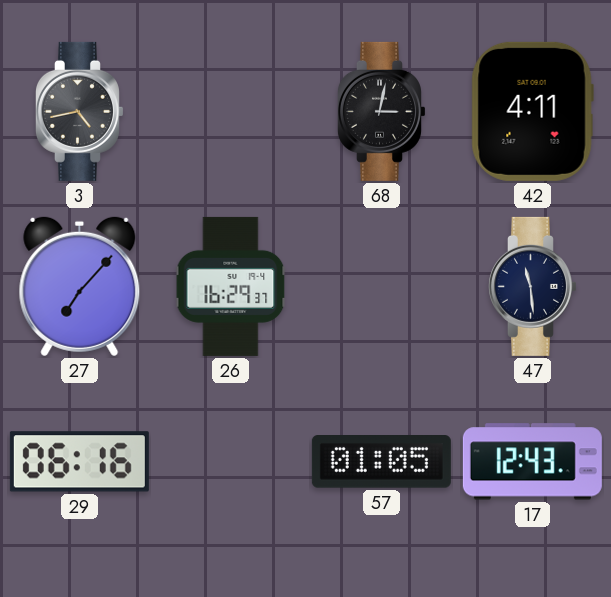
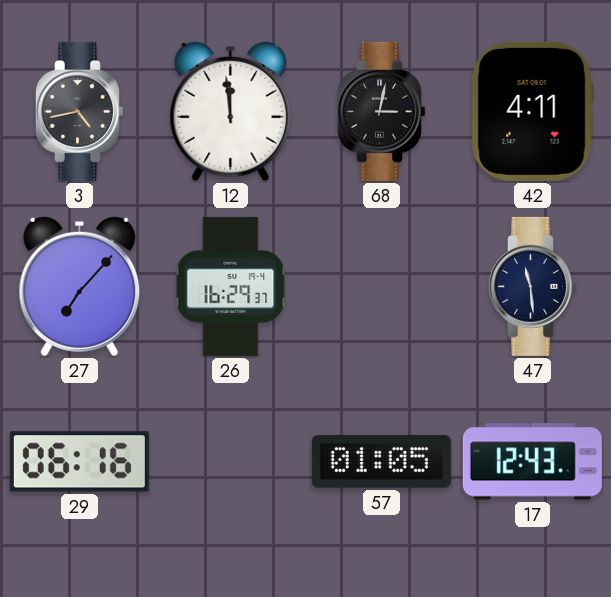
12: none -> 11:59
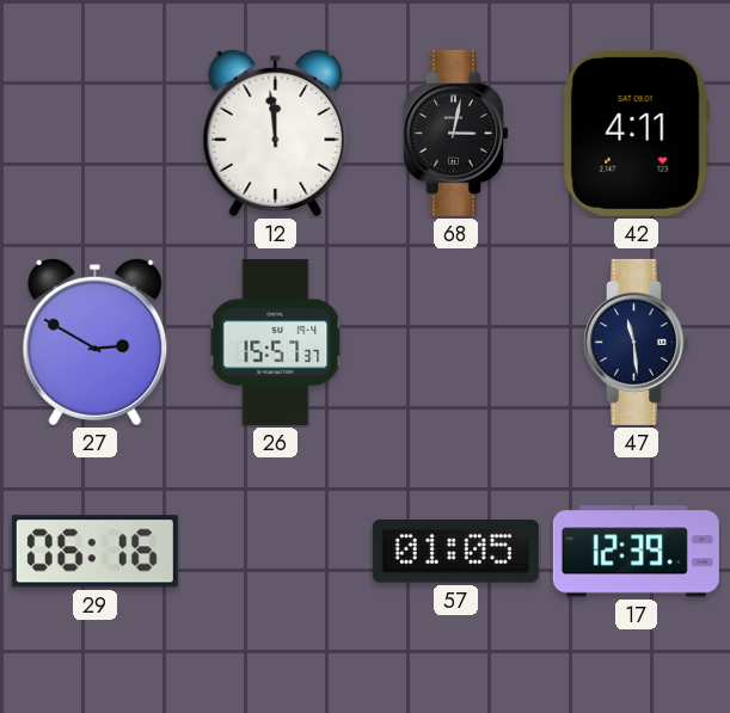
3: 4:43 -> none
27: 7:07 -> 2:50
26: 16:29 -> 15:57
17: 12:43 -> 12:39
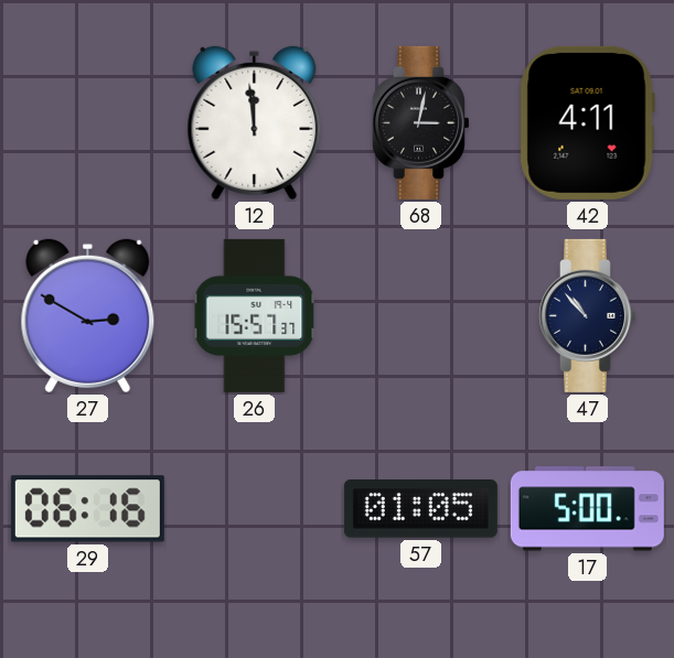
47: 11:29 -> 10:53
17: 12:39 -> 5:00
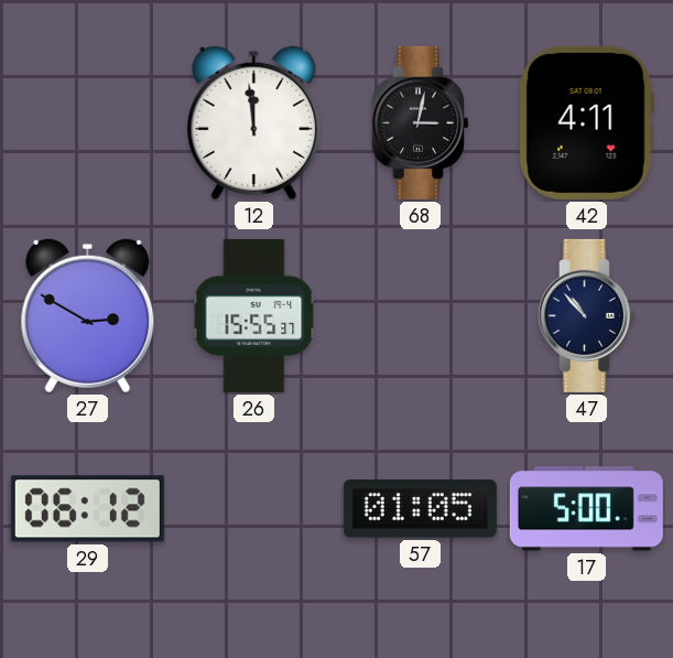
26: 15:57 -> 15:55
29: 06:16 -> 06:12
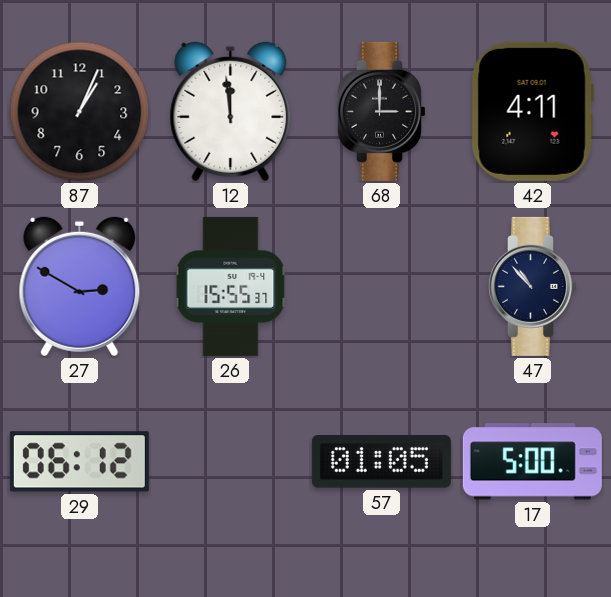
87: none -> 1:04
68: 3:02 -> 3:00
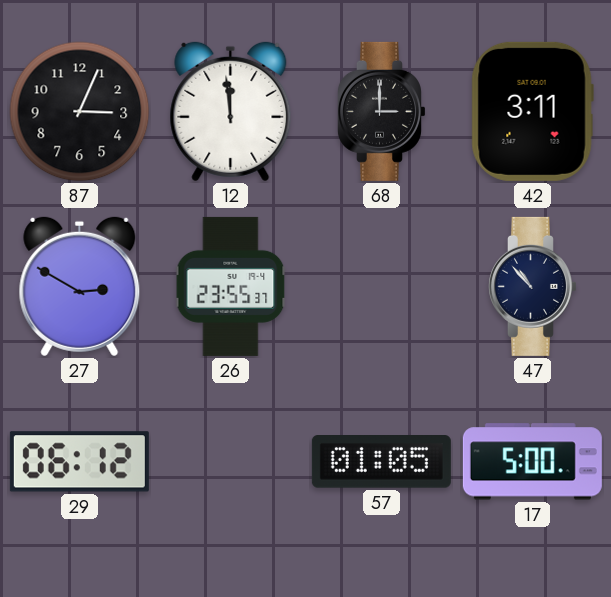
87: 1:04 -> 3:04
42: 4:11 -> 3:11
26: 15:55 -> 23:55
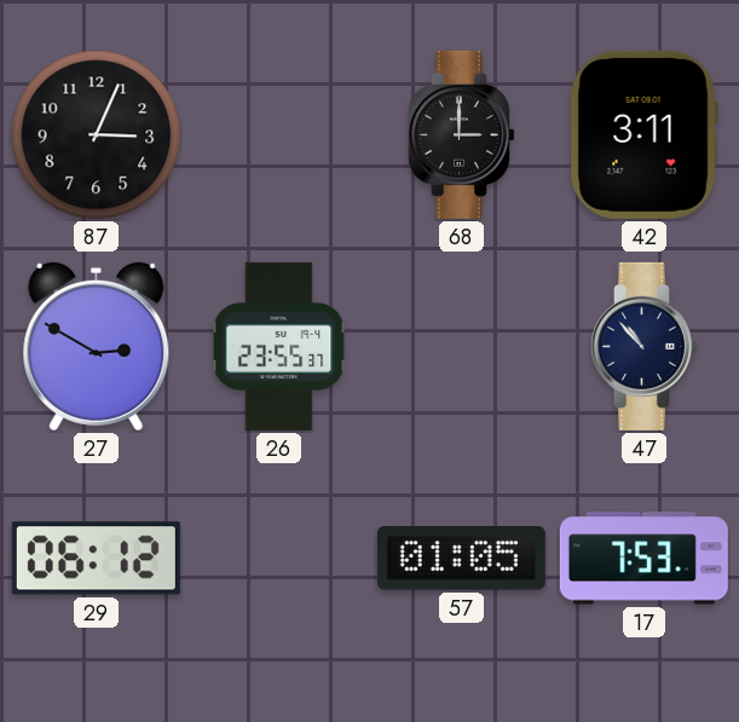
12: 11:59 -> none
17: 5:00 -> 7:53
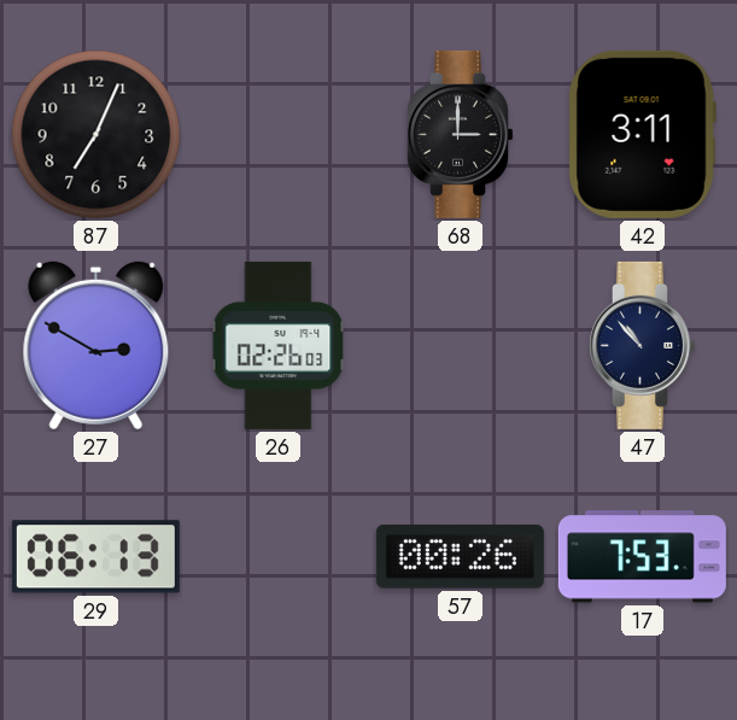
87: 3:04 -> 7:04
26: 23:55 -> 02:26
29: 06:12 -> 06:13
57: 01:05 -> 00:26
